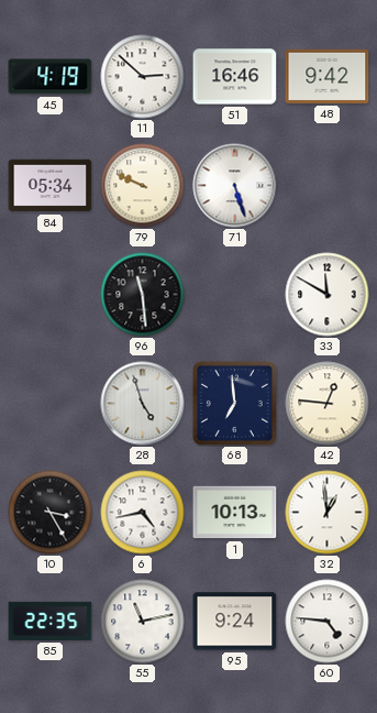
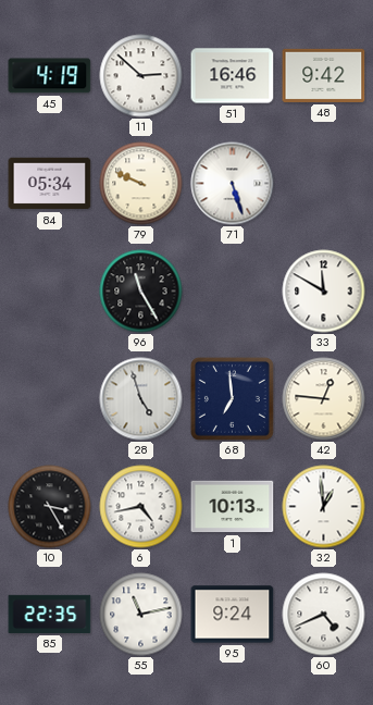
96: 11:29 -> 11:25
60: 4:46 -> 4:41
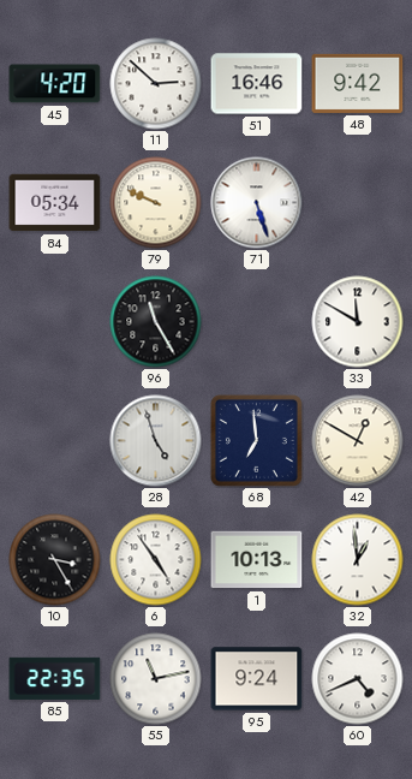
45: 4:19 -> 4:20
42: 12:46 -> 12:50
6: 4:43 -> 4:54
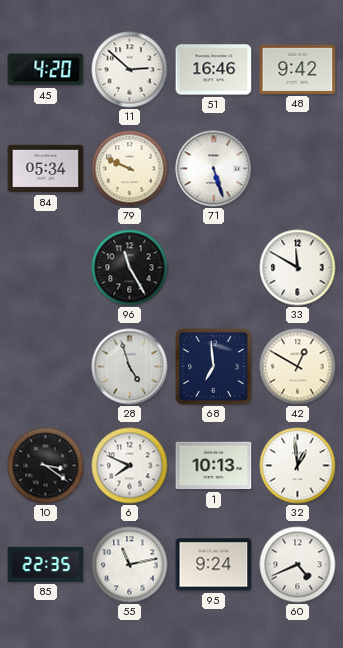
10: 3:25 -> 3:21
6: 4:54 -> 7:49
